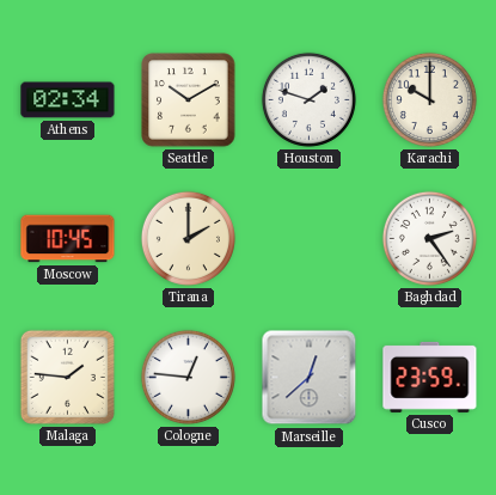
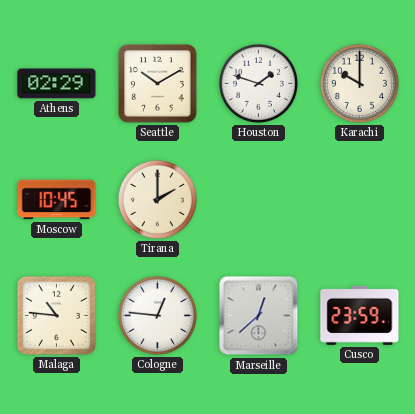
Athens: 02:34 -> 02:29
Baghdad: 2:24 -> none
Malaga: 1:46 -> 10:46
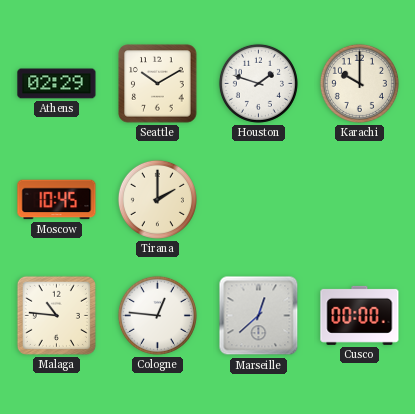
Cusco: 23:59 -> 00:00
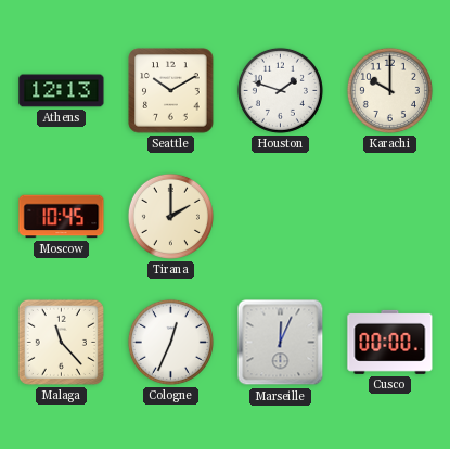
Athens: 02:29 -> 12:13
Malaga: 10:46 -> 11:23
Cologne: 12:46 -> 12:34
Marseille: 12:38 -> 12:04
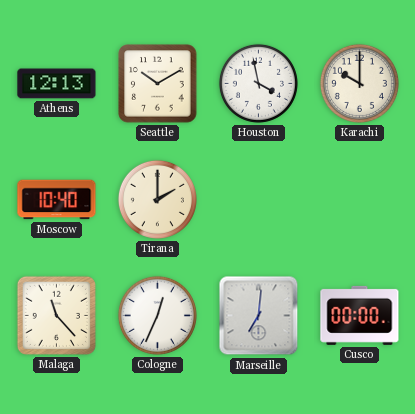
Houston: 1:48 -> 3:58
Moscow: 10:45 -> 10:40
Marseille: 12:04 -> 7:01
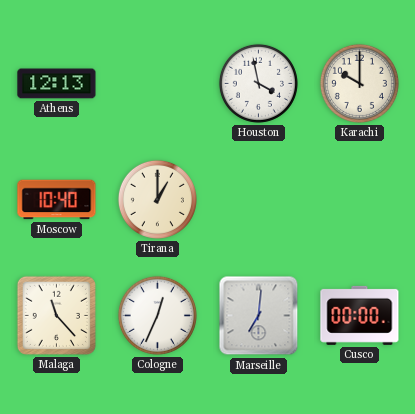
Seattle: 10:10 -> none
Tirana: 2:00 -> 1:00
